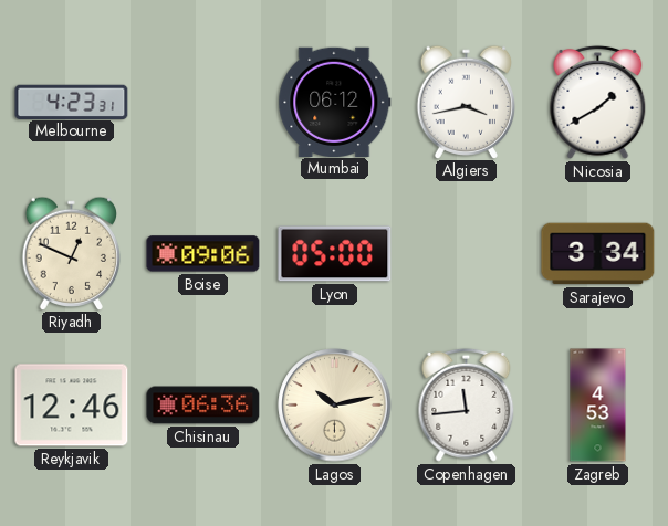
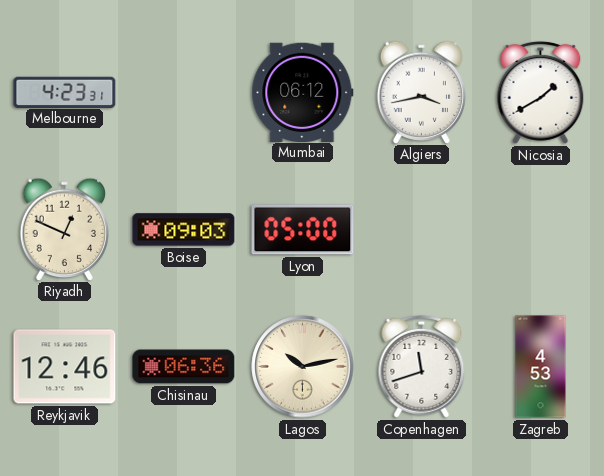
Boise: 09:06 -> 09:03
Sarajevo: 3:34 -> none
Copenhagen: 11:44 -> 11:42
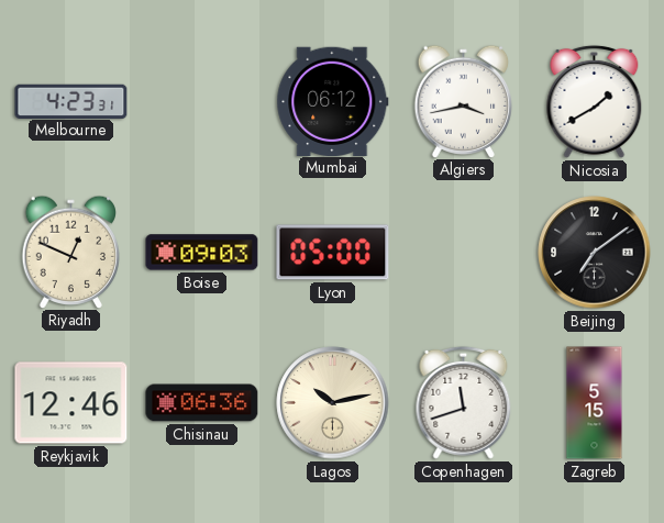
Beijing: none -> 7:09
Zagreb: 4:53 -> 5:15
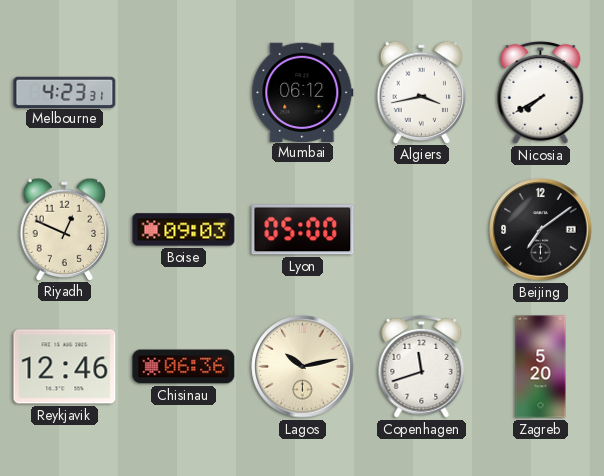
Nicosia: 1:40 -> 7:40
Zagreb: 5:15 -> 5:20
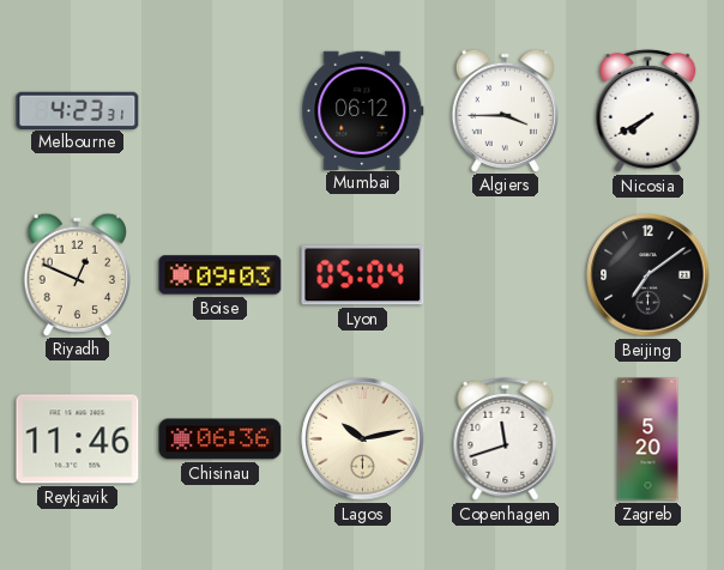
Algiers: 3:43 -> 3:45
Lyon: 05:00 -> 05:04
Reykjavik: 12:46 -> 11:46
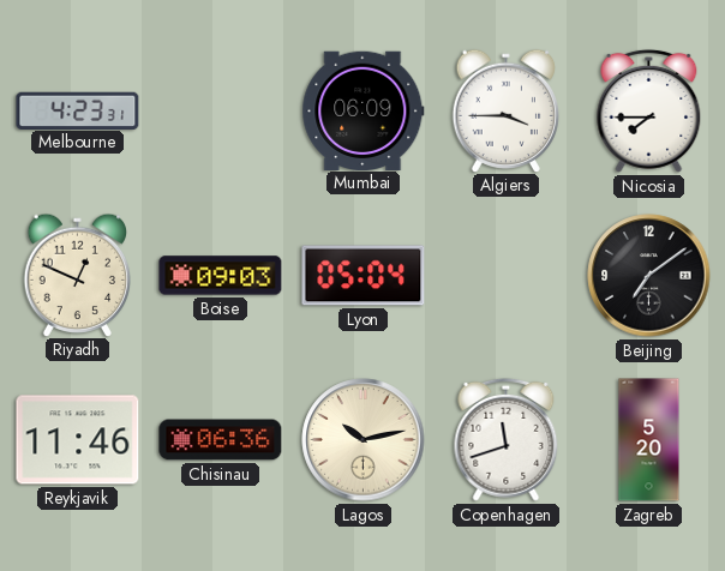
Mumbai: 06:12 -> 06:09
Nicosia: 7:40 -> 7:45
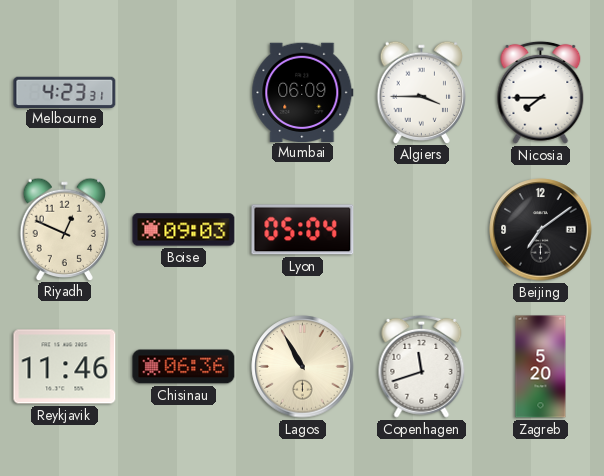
Lagos: 10:13 -> 10:55
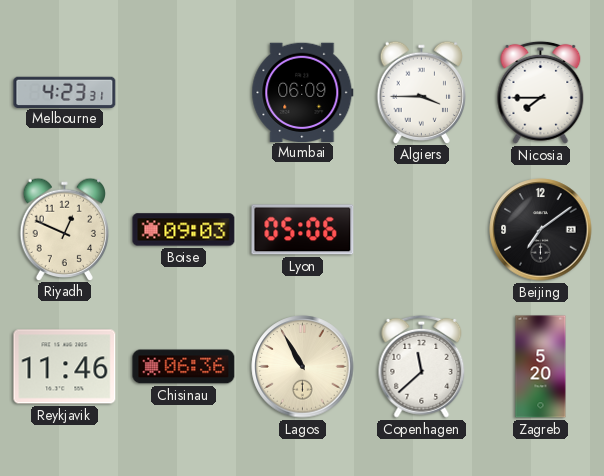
Lyon: 05:04 -> 05:06
Copenhagen: 11:42 -> 11:38
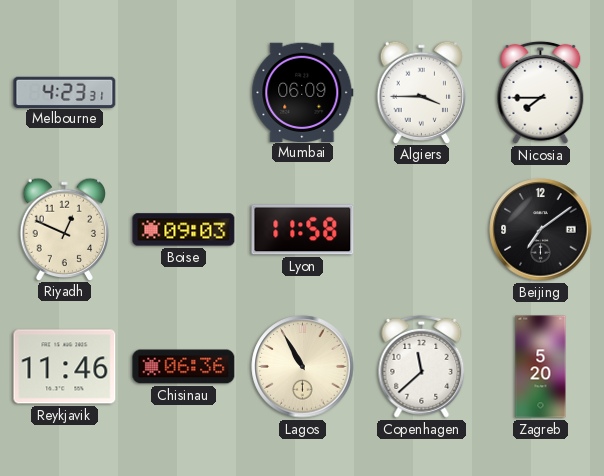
Lyon: 05:06 -> 11:58
